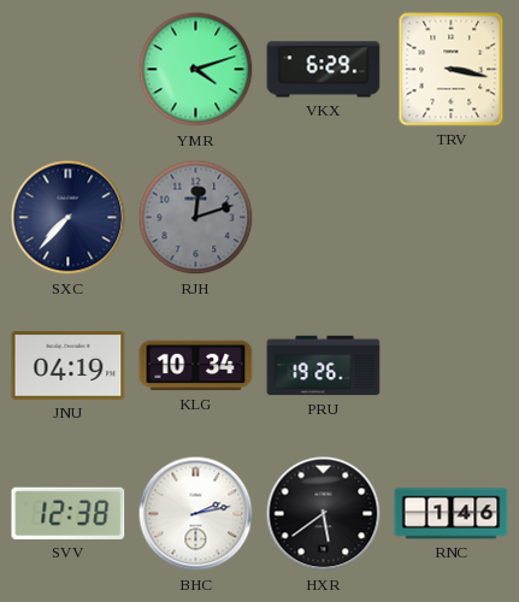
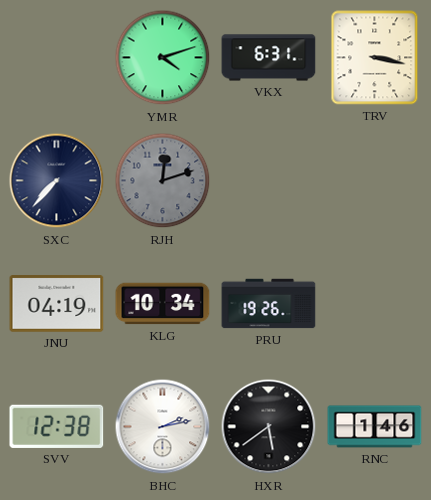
VKX: 6:29 -> 6:31
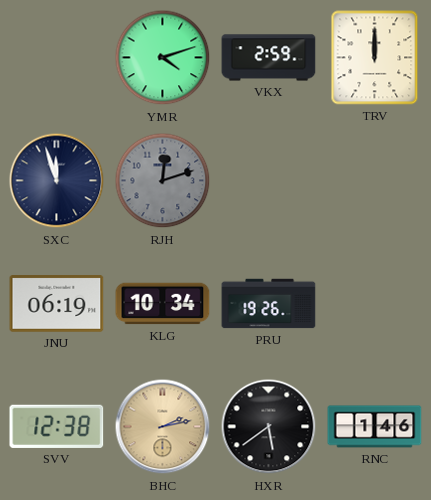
VKX: 6:31 -> 2:59
TRV: 3:17 -> 12:00
SXC: 7:37 -> 11:57
JNU: 04:19 -> 06:19
BHC dial: white -> champagne
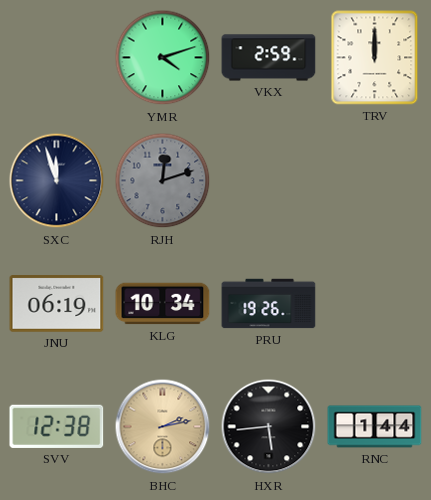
HXR: 5:39 -> 5:44
RNC: 1:46 -> 1:44
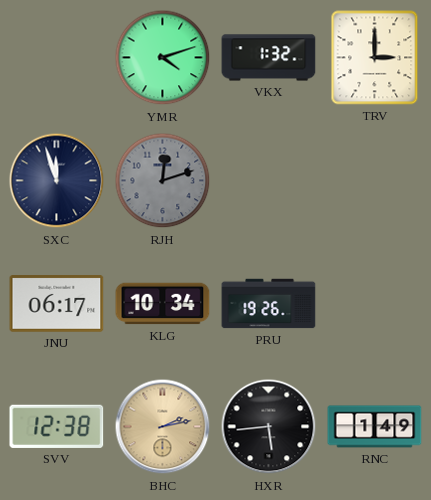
VKX: 2:59 -> 1:32
TRV: 12:00 -> 3:00
JNU: 06:19 -> 06:17
RNC: 1:44 -> 1:49
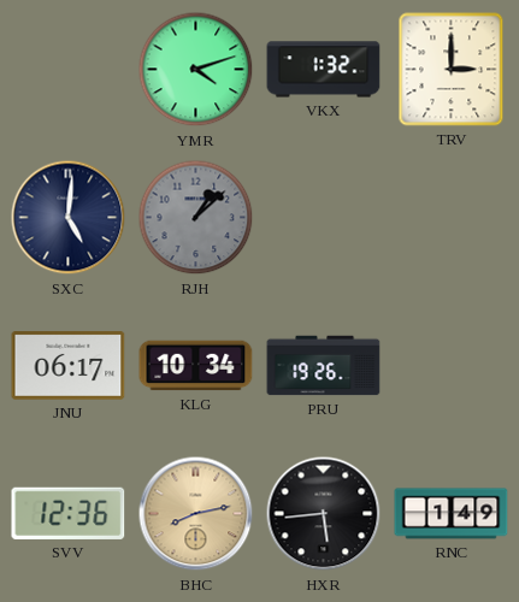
SXC: 11:57 -> 5:01
RJH: 12:12 -> 1:08
SVV: 12:38 -> 12:36
BHC: 2:13 -> 8:13
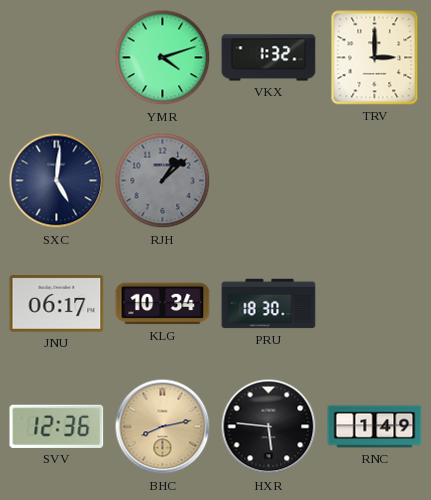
PRU: 19:26 -> 18:30
HXR: 5:44 -> 5:46
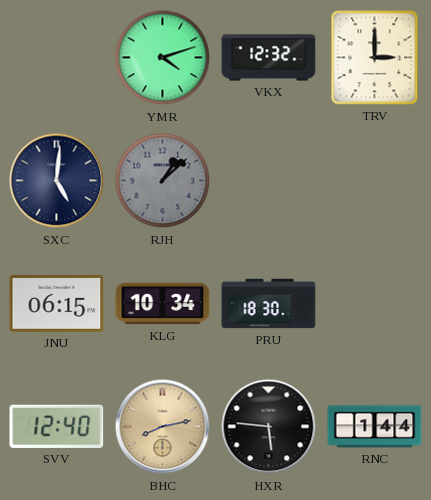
VKX: 1:32 -> 12:32
JNU: 06:17 -> 06:15
SVV: 12:36 -> 12:40
RNC: 1:49 -> 1:44
